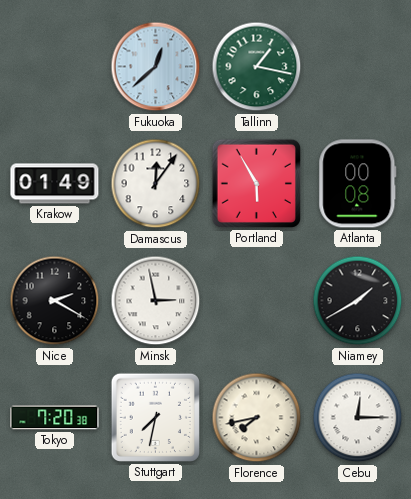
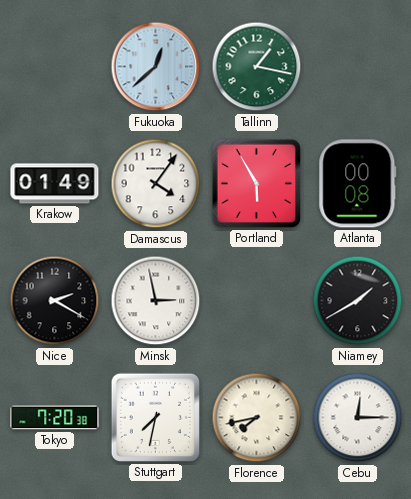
Damascus: 12:06 -> 4:06
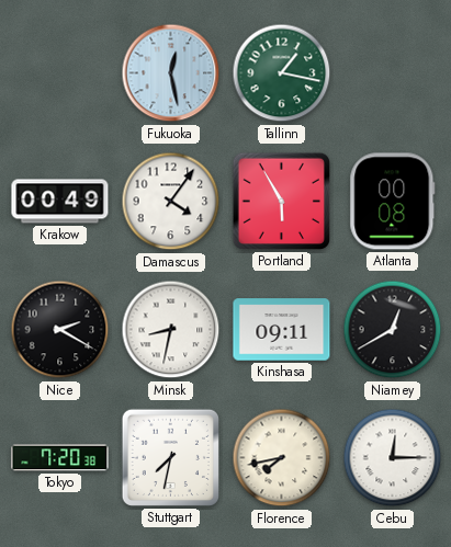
Fukuoka: 12:38 -> 12:28
Krakow: 01:49 -> 00:49
Minsk: 2:58 -> 8:32
Kinshasa: none -> 09:11
Niamey: 1:40 -> 12:40
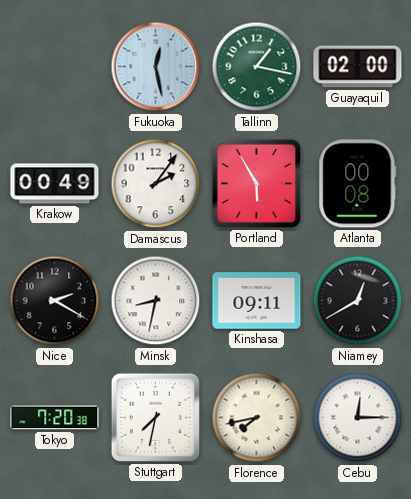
Guayaquil: none -> 02:00
Damascus: 4:06 -> 2:06
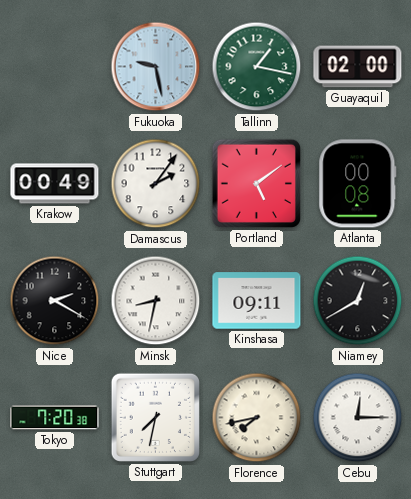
Fukuoka: 12:28 -> 9:28
Portland: 5:55 -> 5:09
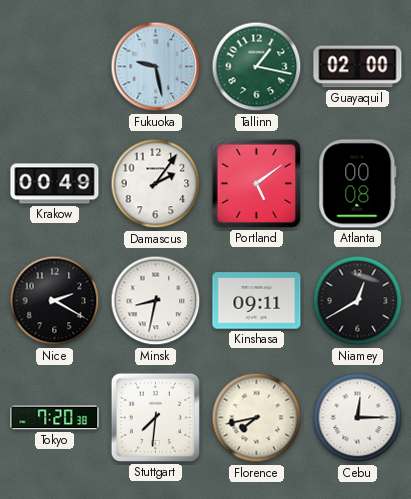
Stuttgart: 7:32 -> 7:31
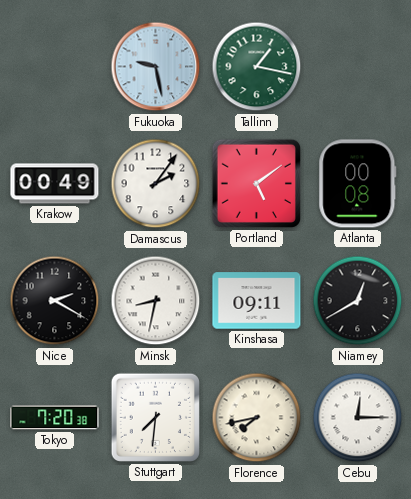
Guayaquil: 02:00 -> none
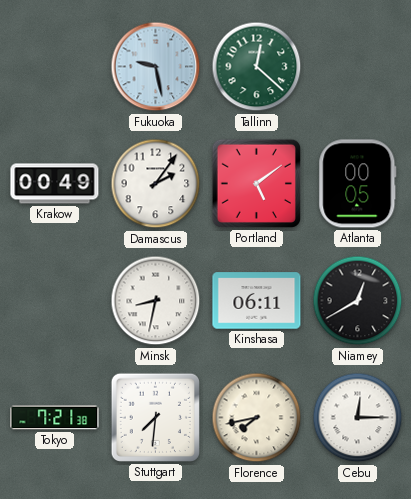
Tallinn: 1:17 -> 12:22
Atlanta: 00:08 -> 00:05
Nice: 2:20 -> none
Kinshasa: 09:11 -> 06:11
Tokyo: 7:20 -> 7:21
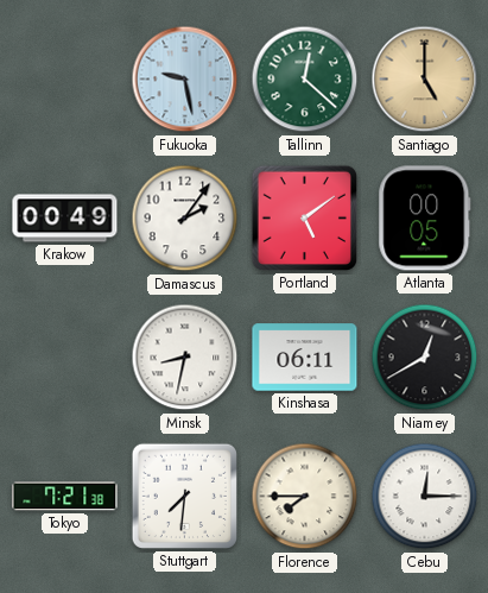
Santiago: none -> 5:00
Florence: 7:43 -> 7:45
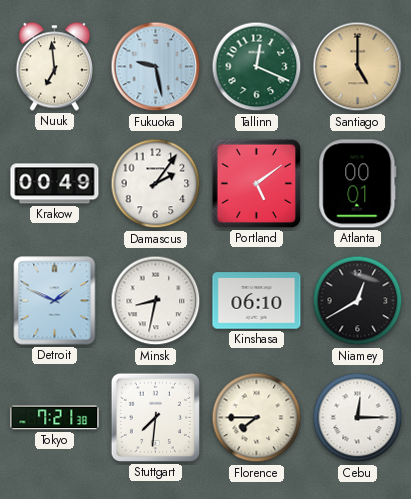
Nuuk: none -> 6:59
Tallinn: 12:22 -> 12:19
Atlanta: 00:05 -> 00:01
Detroit: none -> 1:49
Kinshasa: 06:11 -> 06:10
